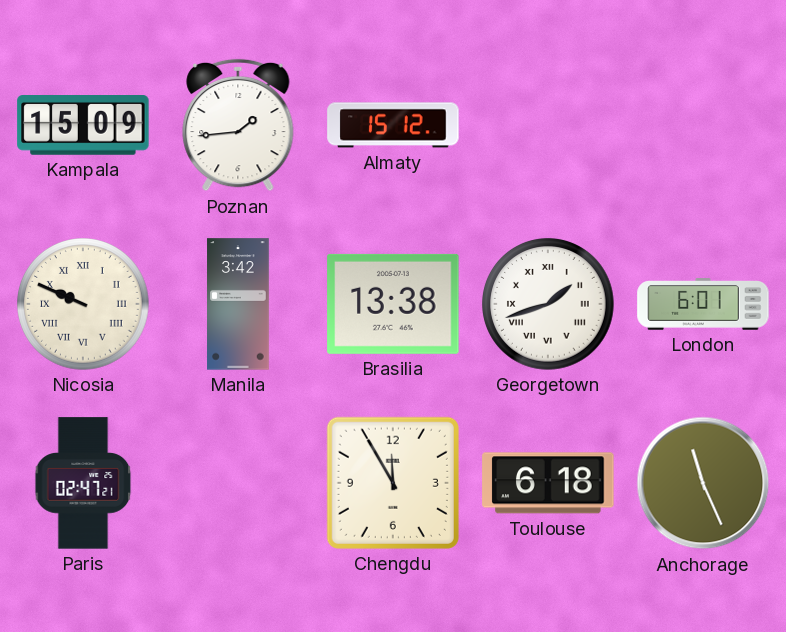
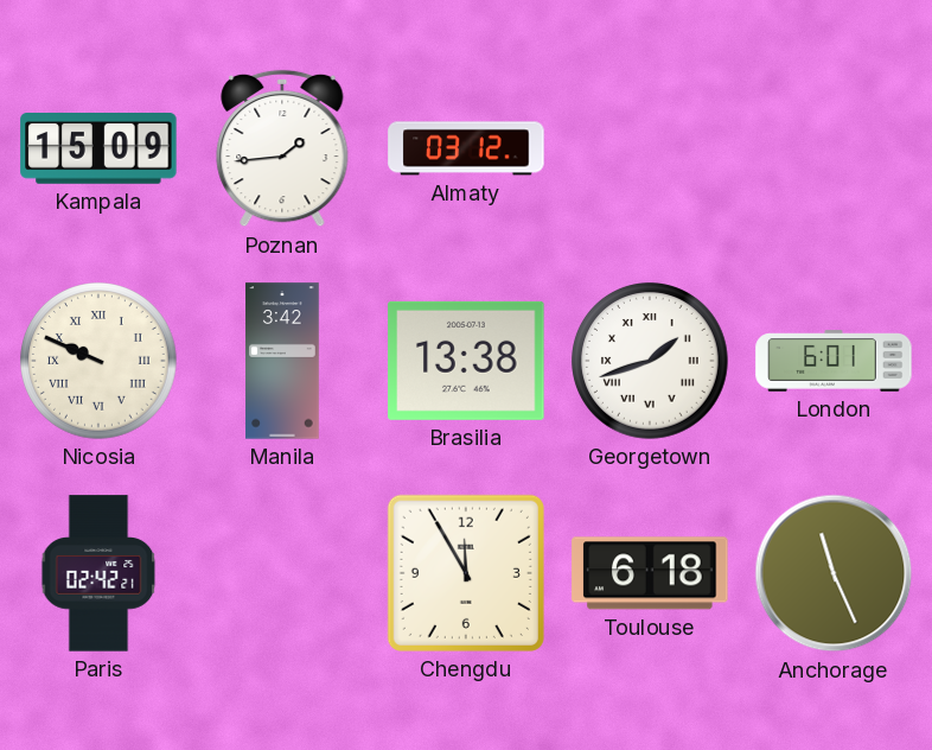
Almaty: 15:12 -> 03:12
Paris: 02:47 -> 02:42
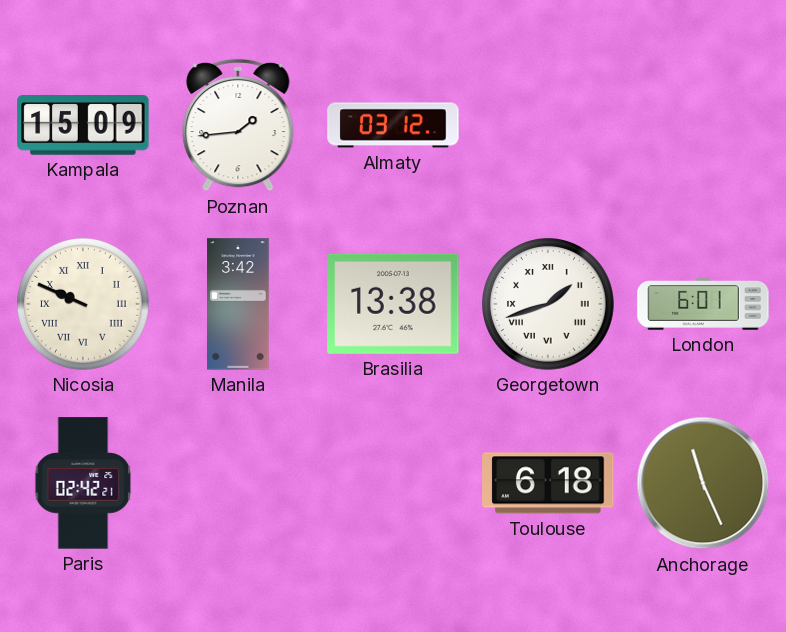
Chengdu: 11:55 -> none
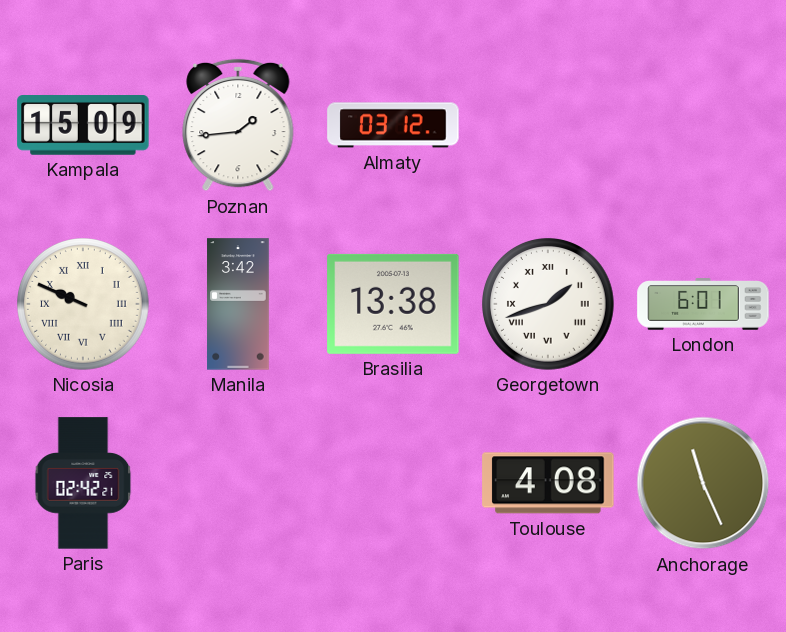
Toulouse: 6:18 -> 4:08
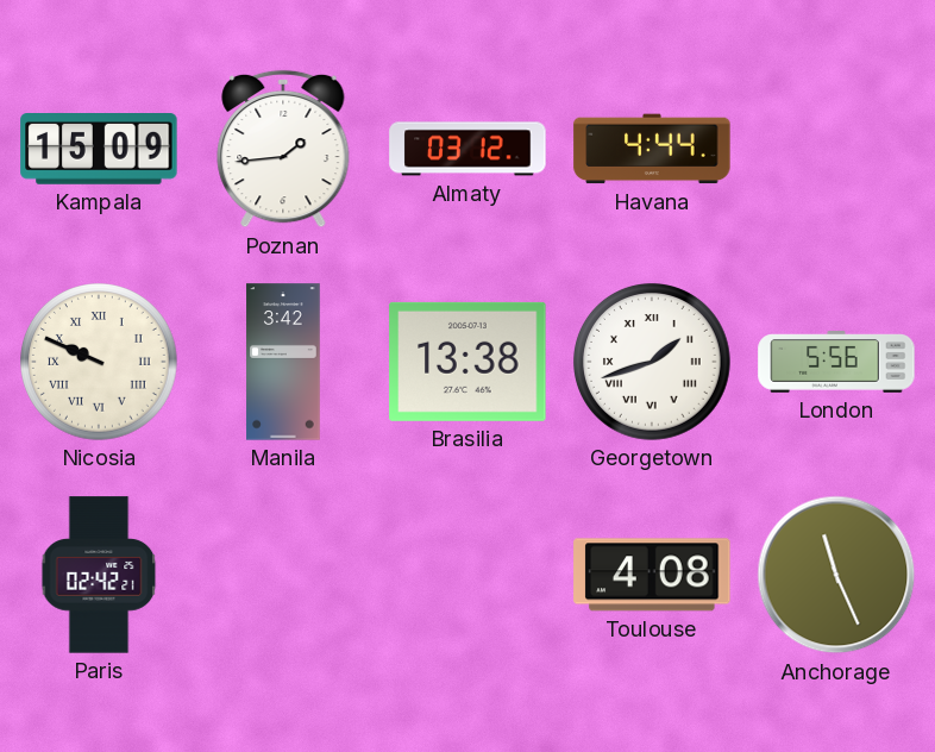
Havana: none -> 4:44
London: 6:01 -> 5:56
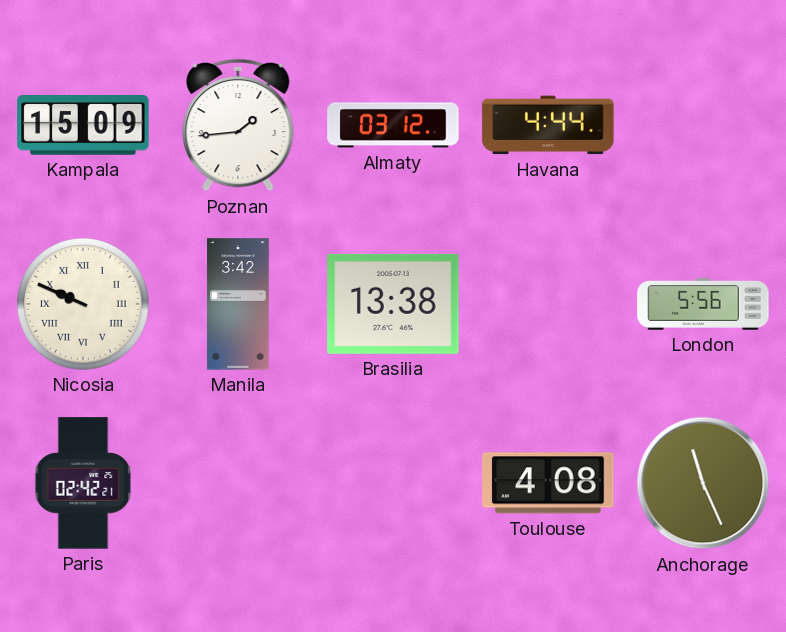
Georgetown: 1:42 -> none
